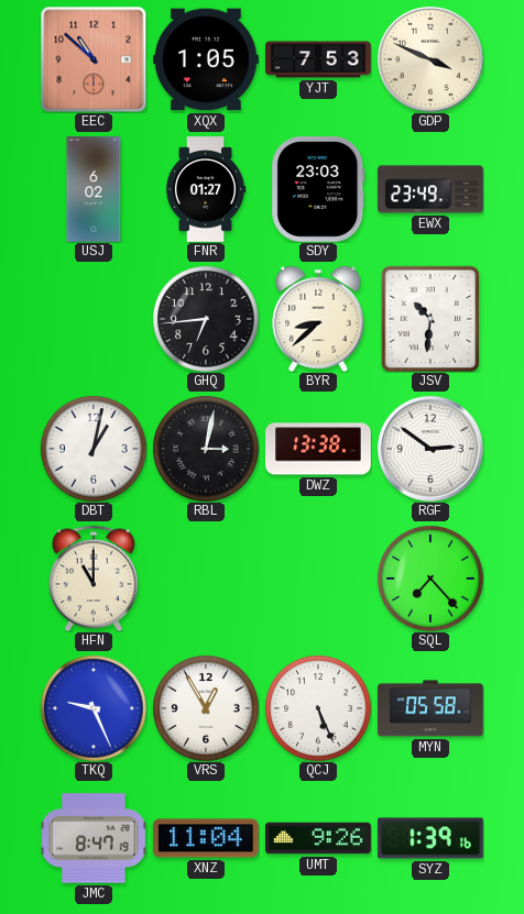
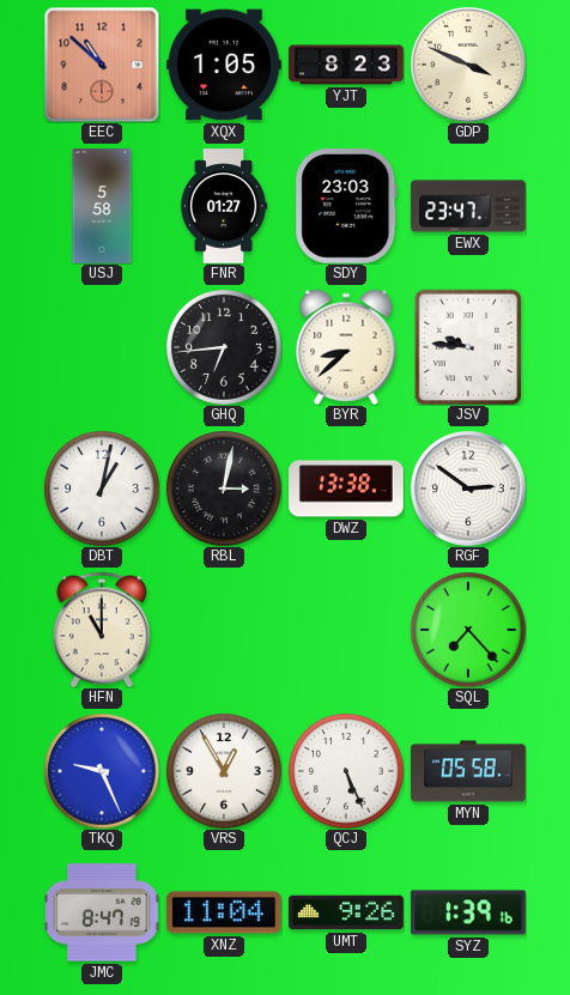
YJT: 7:53 -> 8:23
USJ: 6:02 -> 5:58
EWX: 23:49 -> 23:47
JSV: 10:31 -> 9:46
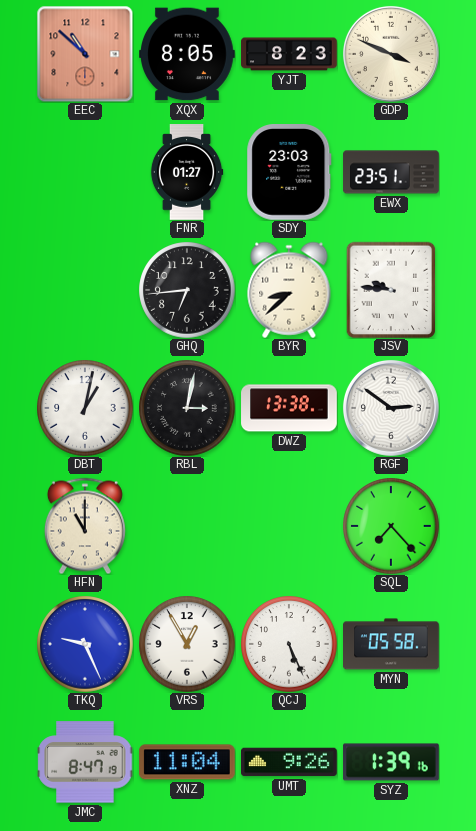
XQX: 1:05 -> 8:05
USJ: 5:58 -> none
EWX: 23:47 -> 23:51
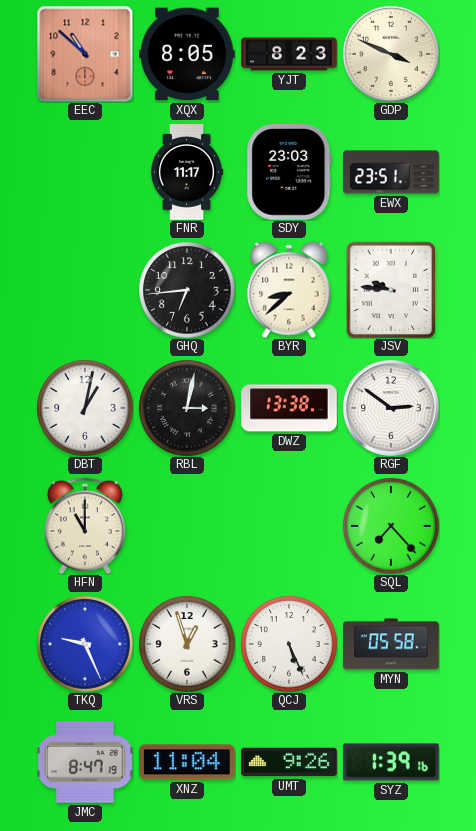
FNR: 01:27 -> 11:17
VRS: 12:55 -> 12:57
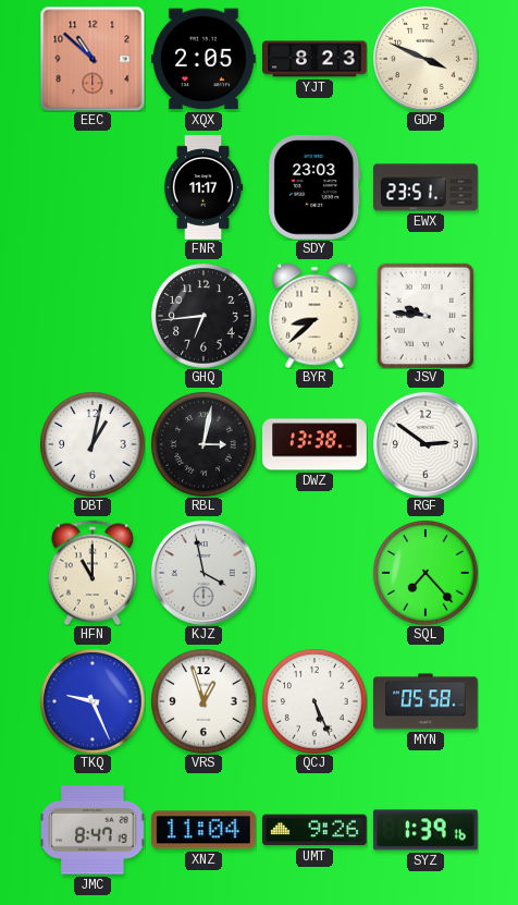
XQX: 8:05 -> 2:05
KJZ: none -> 3:58
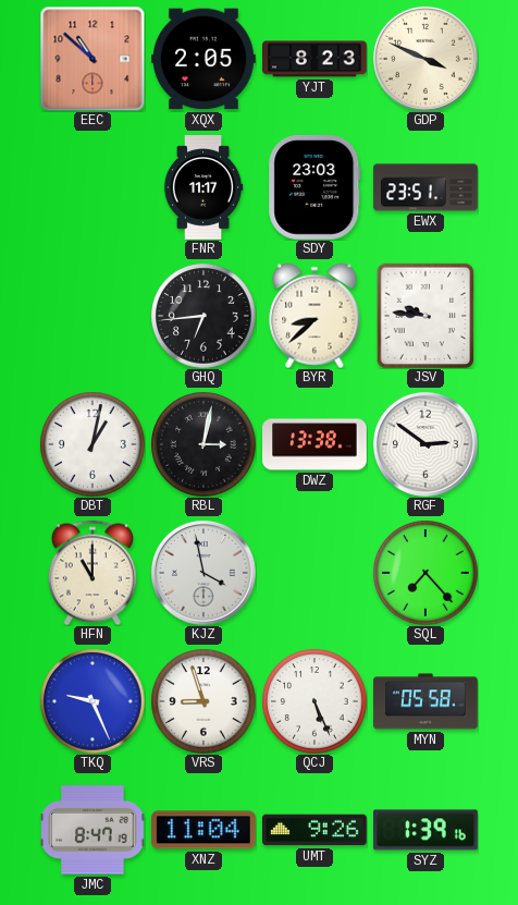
VRS: 12:57 -> 8:57
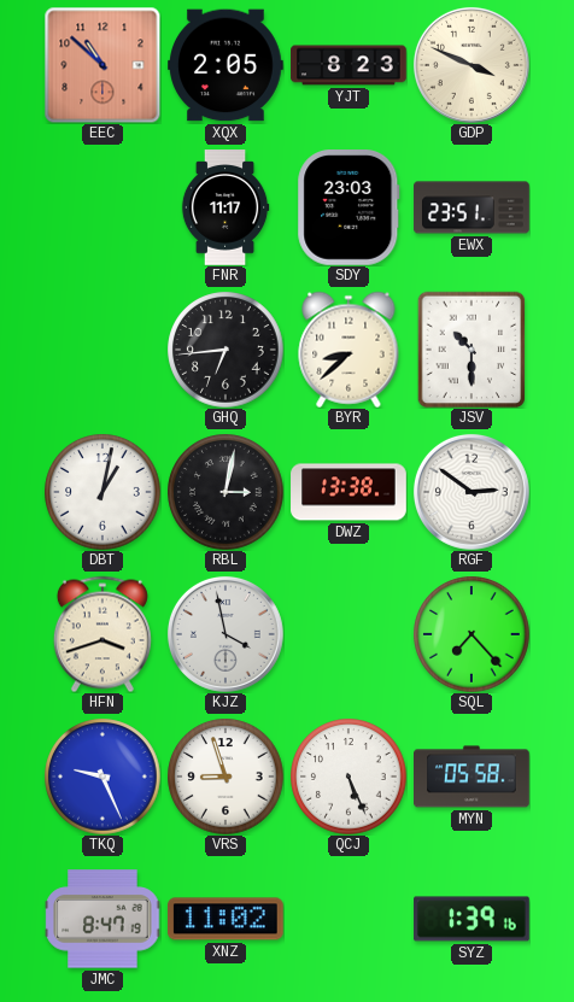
JSV: 9:46 -> 10:30
HFN: 11:00 -> 3:42
XNZ: 11:04 -> 11:02
UMT: 9:26 -> none
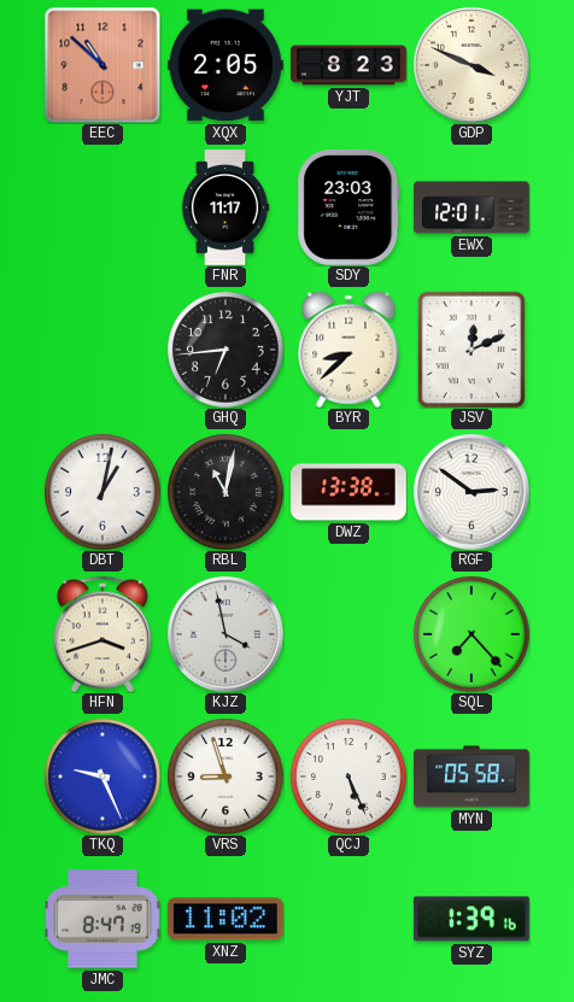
EWX: 23:51 -> 12:01
JSV: 10:30 -> 12:11
RBL: 3:02 -> 11:02
